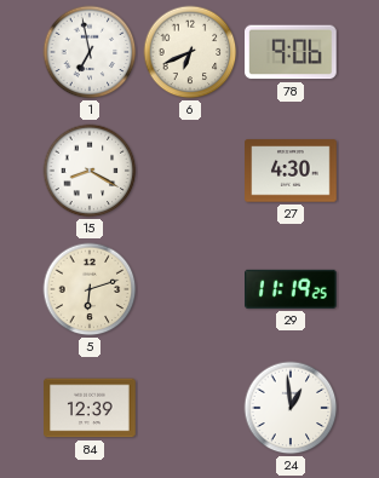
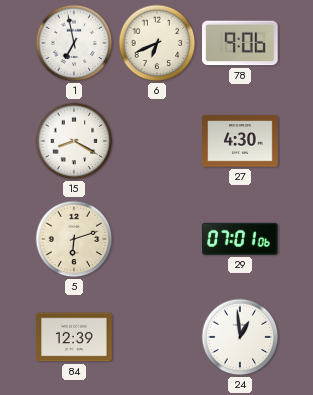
29: 11:19 -> 07:01
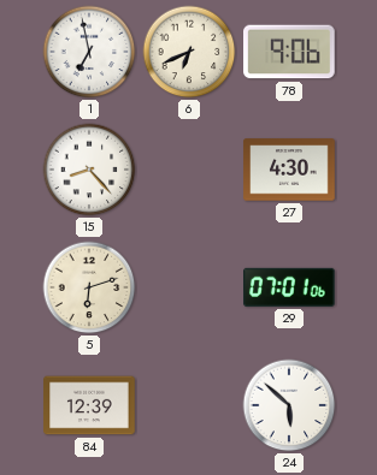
15: 8:20 -> 8:23
24: 12:59 -> 5:52
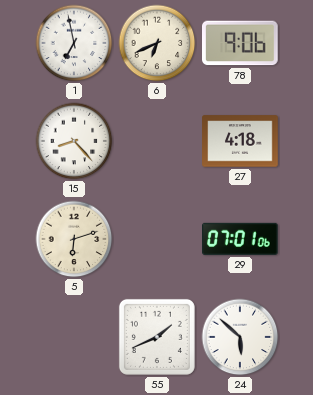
27: 4:30 -> 4:18
84: 12:39 -> none
55: none -> 1:41
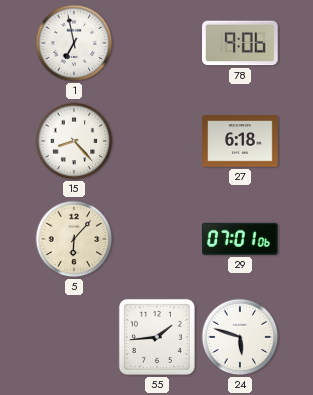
6: 6:41 -> none
27: 4:18 -> 6:18
5: 6:12 -> 6:07
55: 1:41 -> 1:44
24: 5:52 -> 5:48
